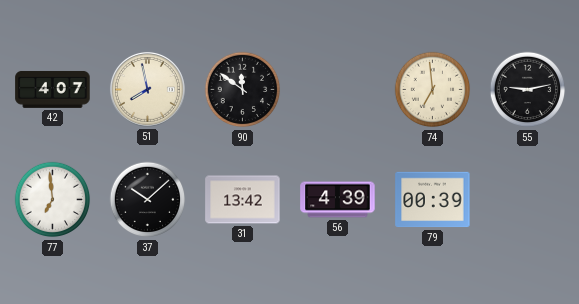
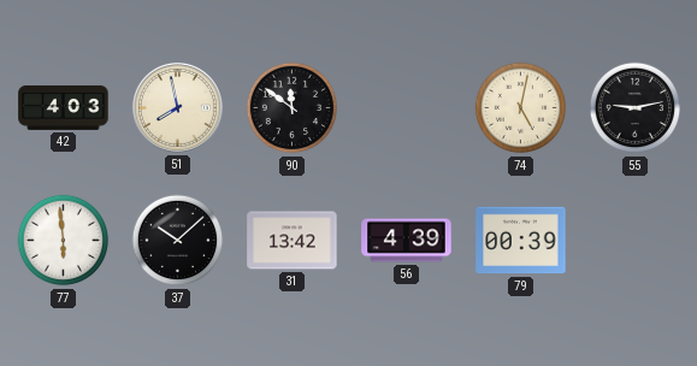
42: 4:07 -> 4:03
74: 6:59 -> 5:02
77: 6:59 -> 5:59
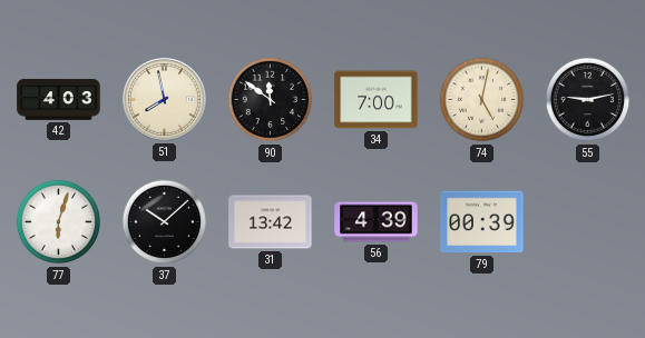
34: none -> 7:00
77: 5:59 -> 6:03
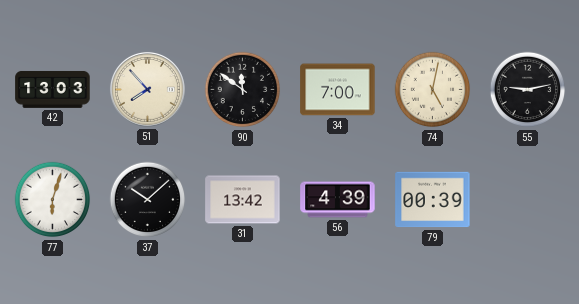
42: 4:03 -> 13:03
51: 7:58 -> 7:53
